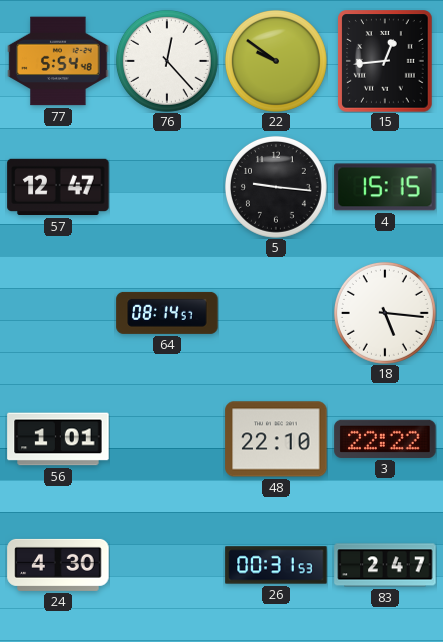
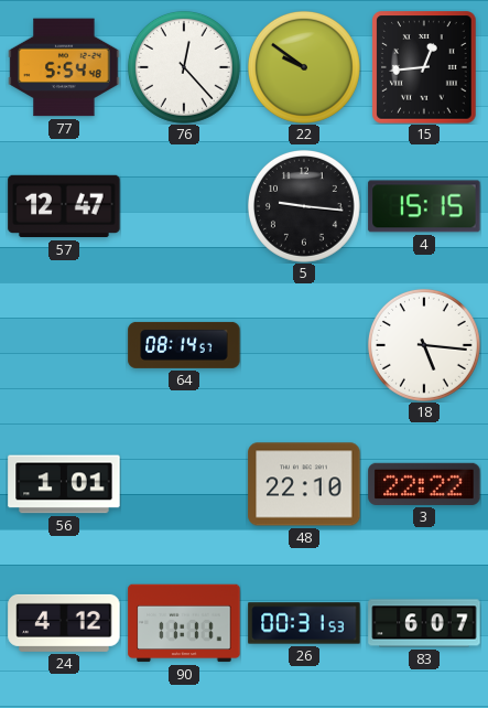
24: 4:30 -> 4:12
90: none -> 11:11
83: 2:47 -> 6:07
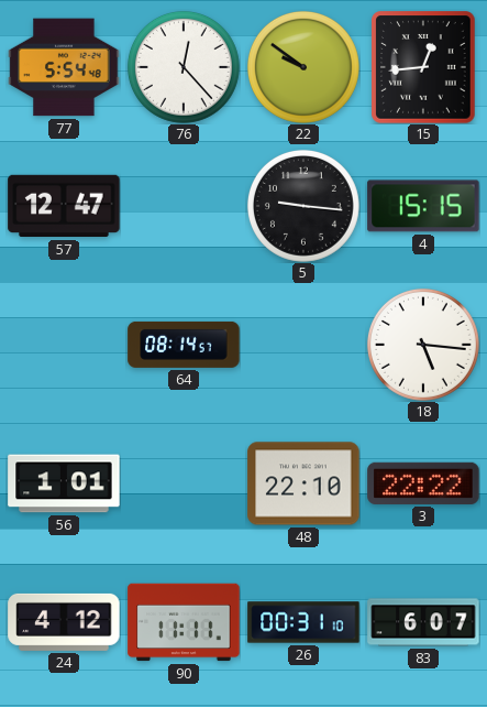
26: 00:31:53 -> 00:31:10
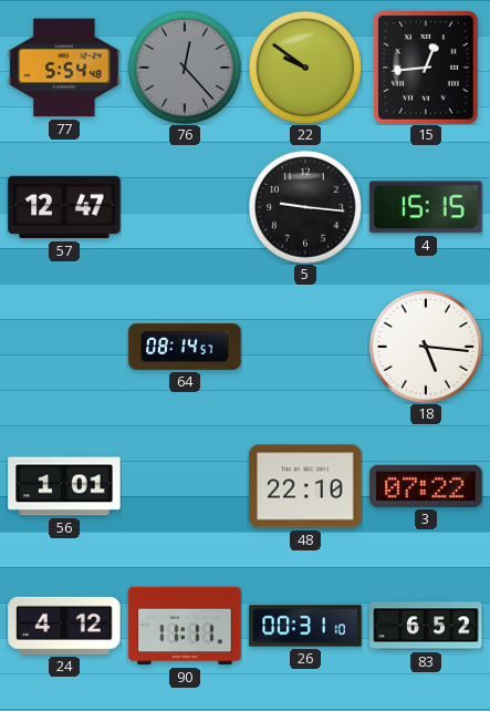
76 dial: white -> grey
3: 22:22 -> 07:22
83: 6:07 -> 6:52
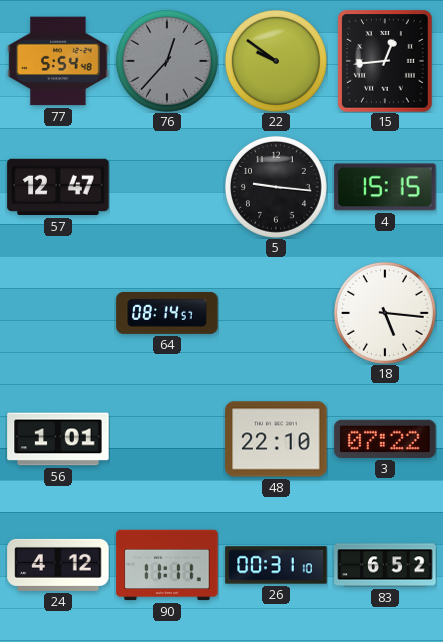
76: 12:23 -> 12:37
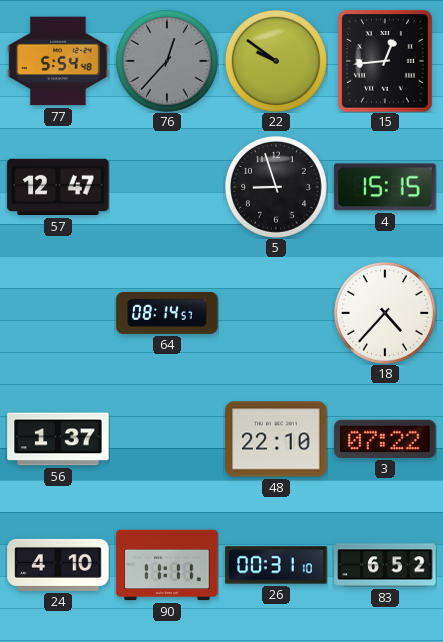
5: 9:16 -> 8:57
18: 5:16 -> 4:37
56: 1:01 -> 1:37
24: 4:12 -> 4:10
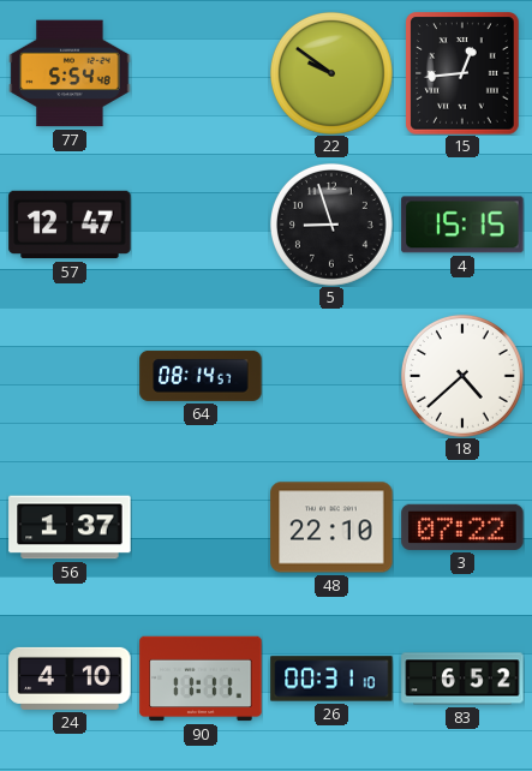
76: 12:37 -> none
18: 4:37 -> 4:38
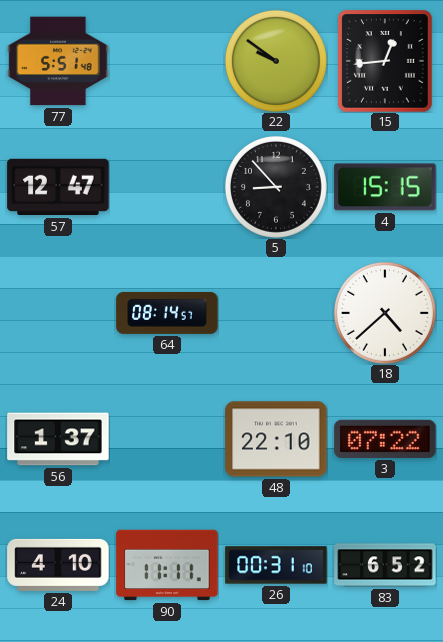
77: 5:54 -> 5:51
5: 8:57 -> 8:53
